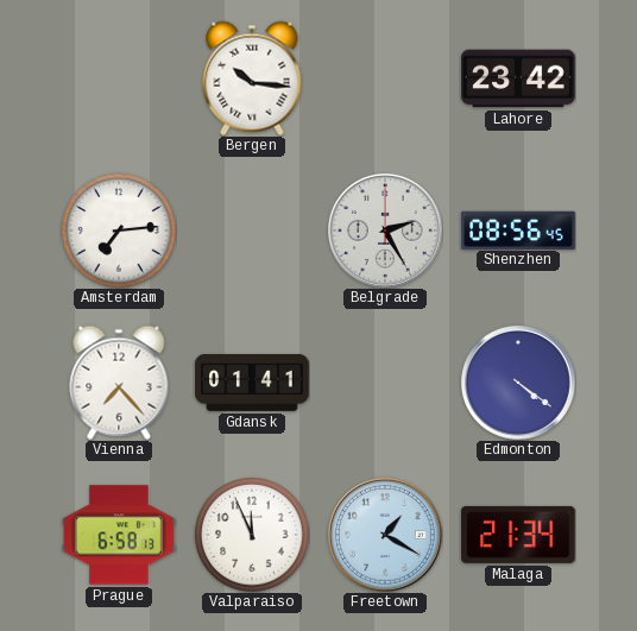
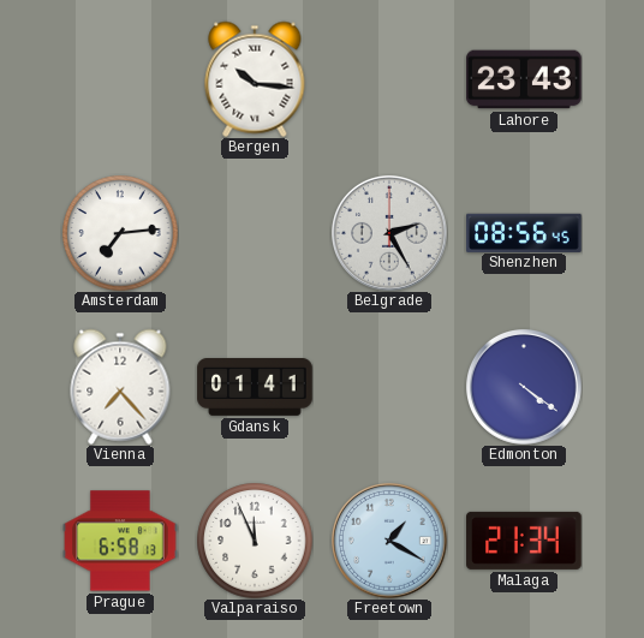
Lahore: 23:42 -> 23:43
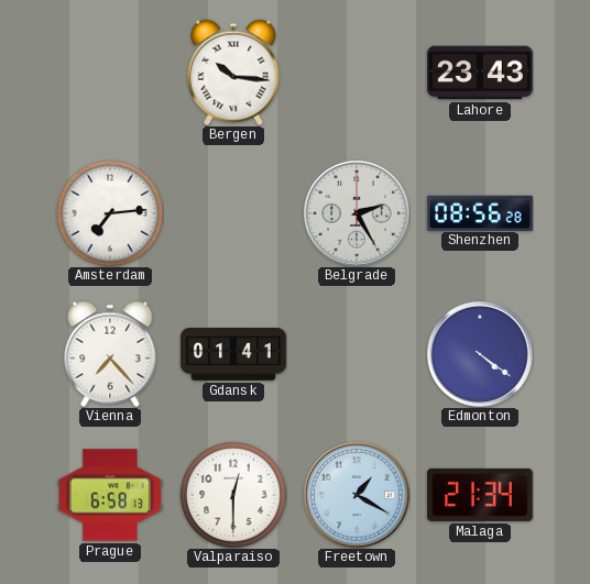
Shenzhen: 08:56:45 -> 08:56:28
Valparaiso: 11:56 -> 12:30
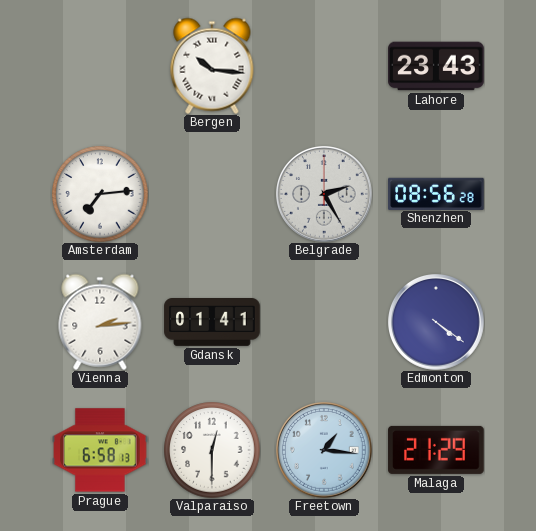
Vienna: 7:23 -> 2:14
Freetown: 1:20 -> 1:16
Malaga: 21:34 -> 21:29
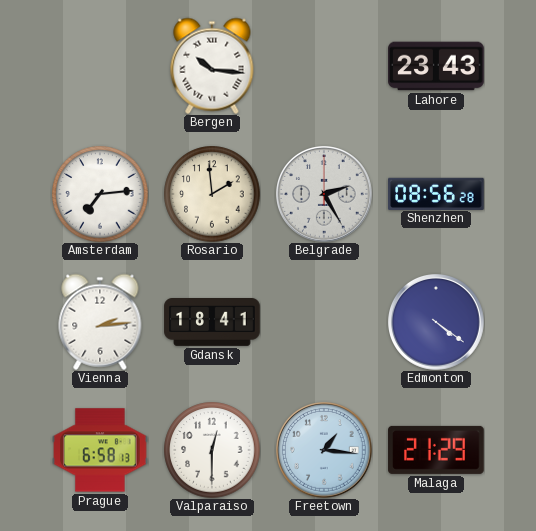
Rosario: none -> 1:59
Gdansk: 01:41 -> 18:41
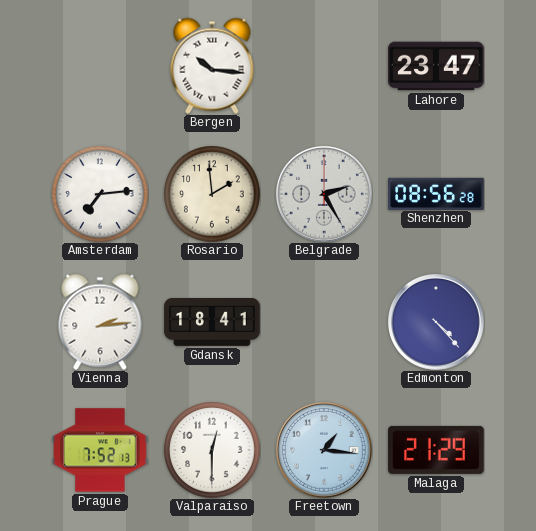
Lahore: 23:43 -> 23:47
Edmonton: 4:21 -> 4:23
Prague: 6:58 -> 7:52
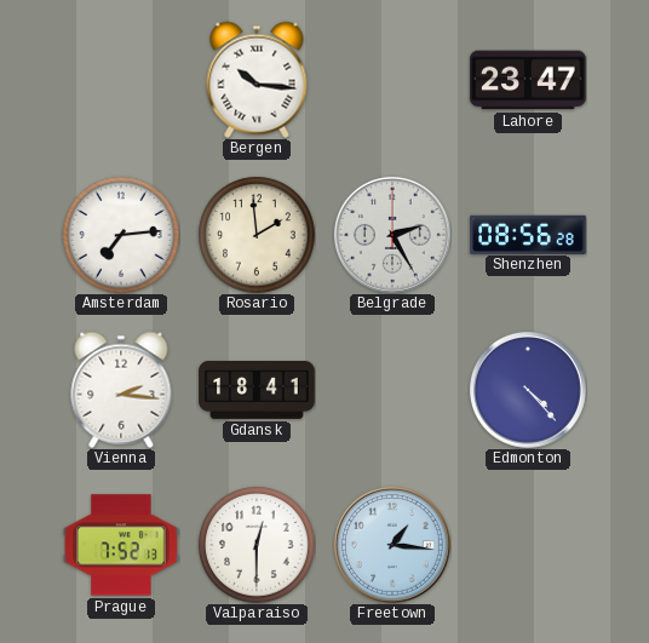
Vienna: 2:14 -> 2:16
Malaga: 21:29 -> none
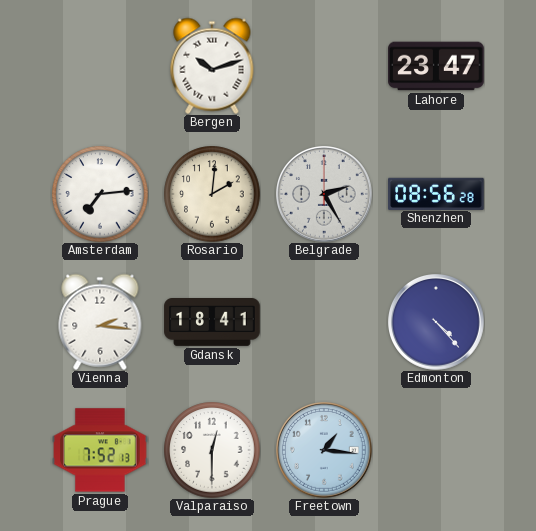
Bergen: 10:16 -> 10:12
Rosario: 1:59 -> 2:01
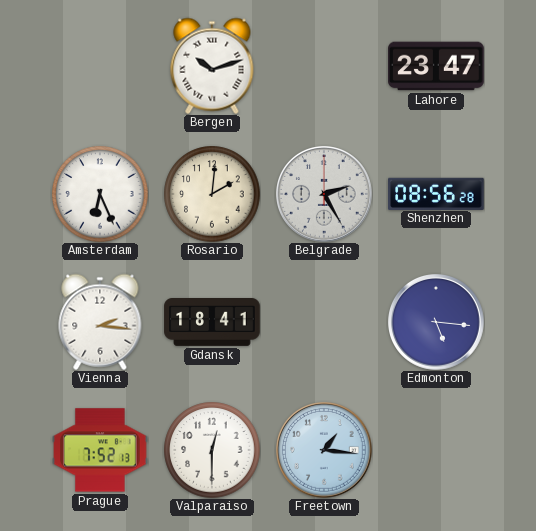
Amsterdam: 7:14 -> 6:26
Edmonton: 4:23 -> 5:16
